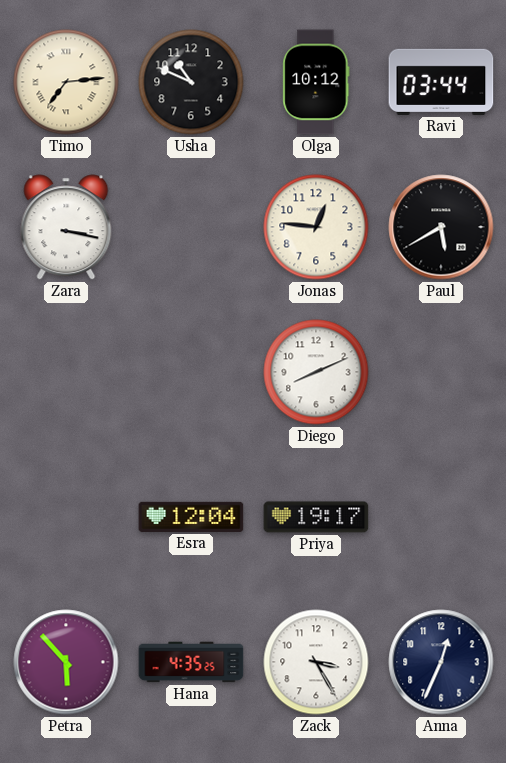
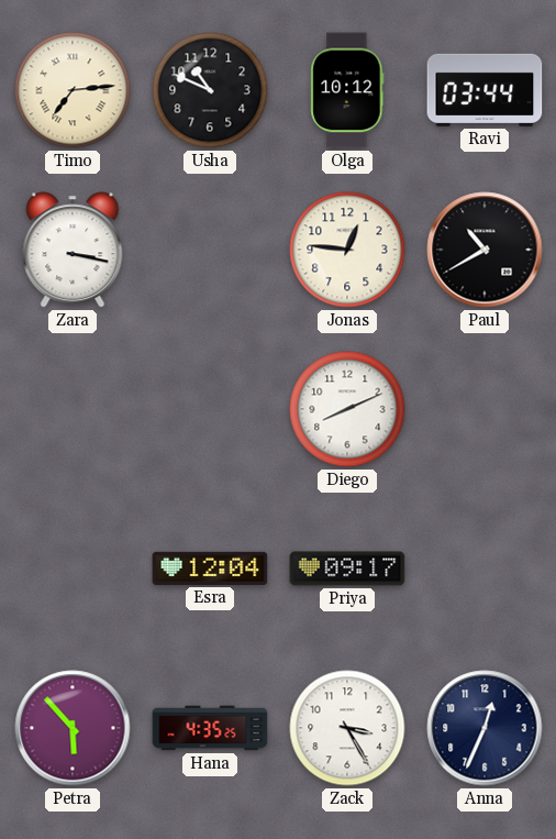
Paul: 5:40 -> 10:40
Priya: 19:17 -> 09:17
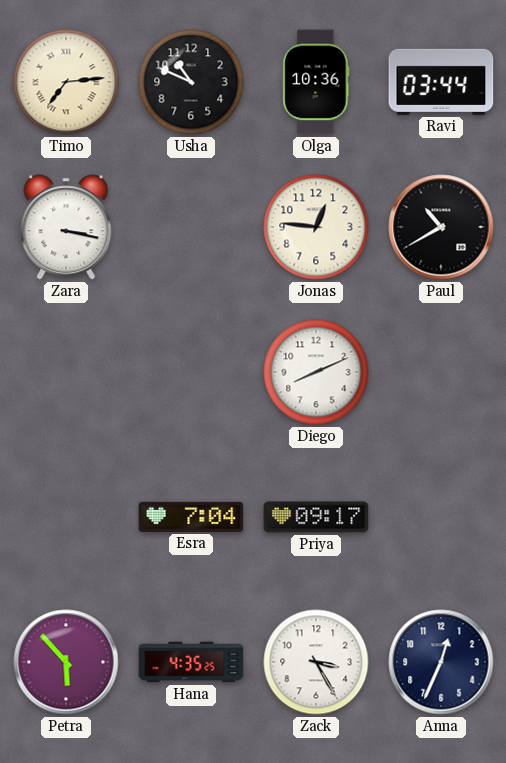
Olga: 10:12 -> 10:36
Esra: 12:04 -> 7:04
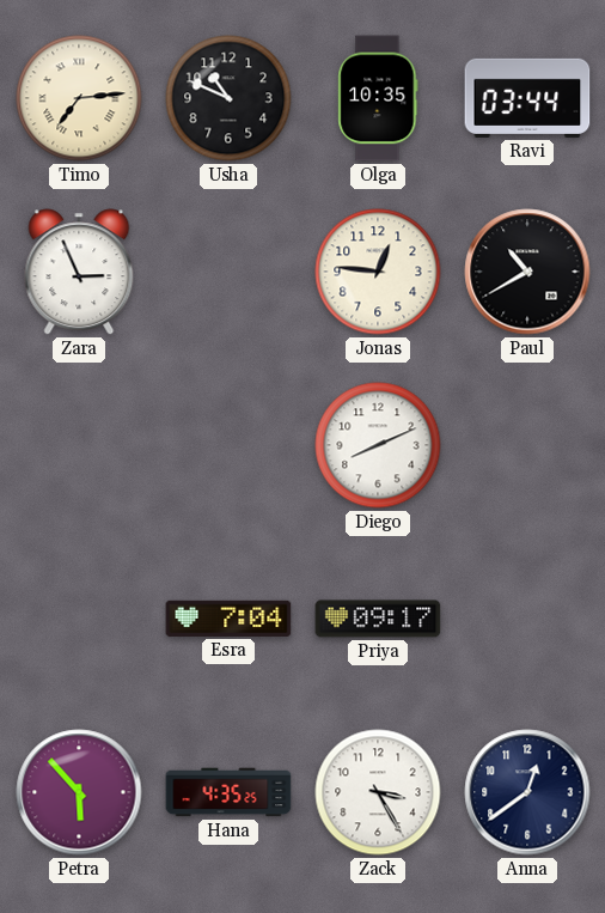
Olga: 10:36 -> 10:35
Zara: 3:17 -> 2:56
Anna: 12:34 -> 12:39
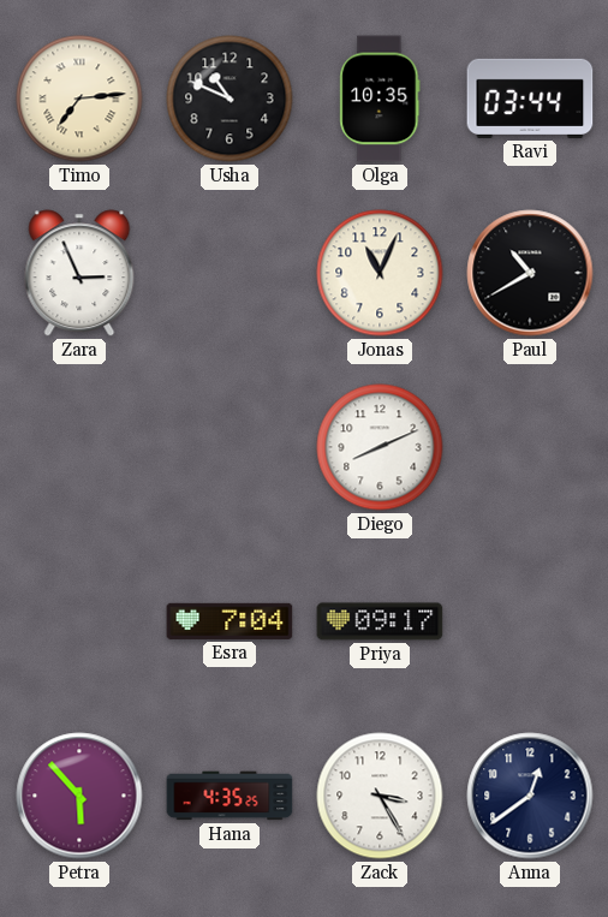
Jonas: 12:46 -> 11:04
